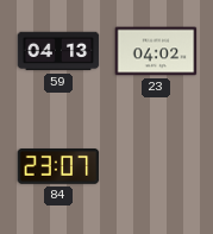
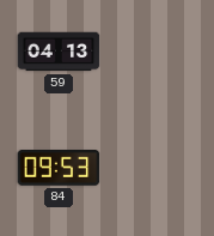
23: 04:02 -> none
84: 23:07 -> 09:53
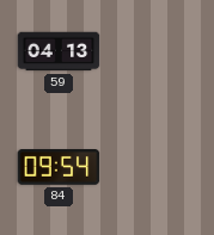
84: 09:53 -> 09:54
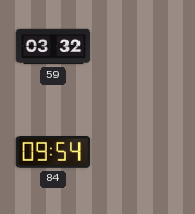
59: 04:13 -> 03:32
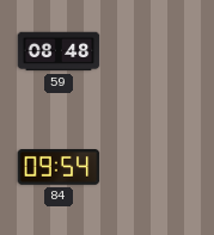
59: 03:32 -> 08:48
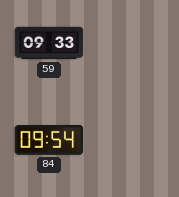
59: 08:48 -> 09:33
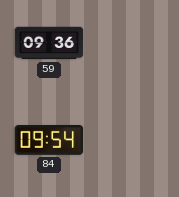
59: 09:33 -> 09:36
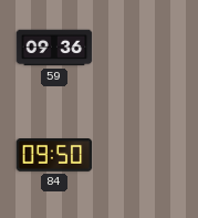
84: 09:54 -> 09:50
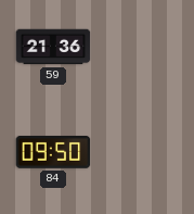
59: 09:36 -> 21:36
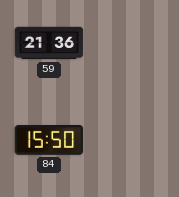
84: 09:50 -> 15:50
